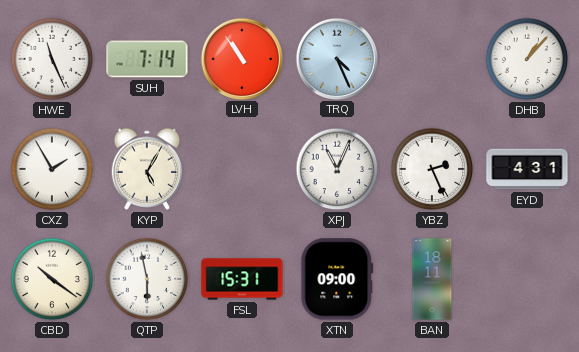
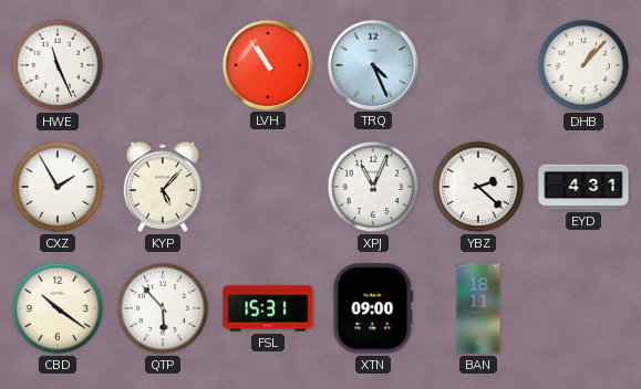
SUH: 7:14 -> none
KYP: 5:05 -> 5:07
YBZ: 2:26 -> 2:22
QTP: 5:58 -> 5:53
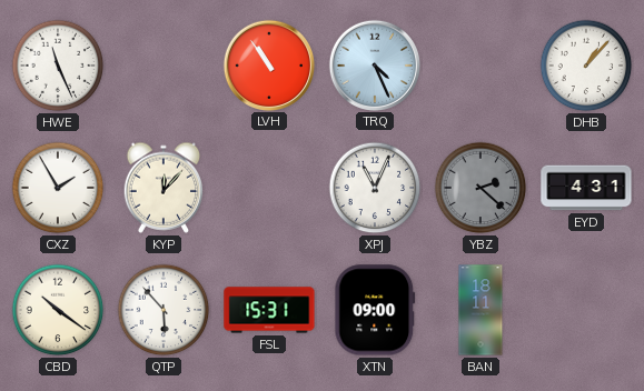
KYP: 5:07 -> 12:07
YBZ dial: white -> grey
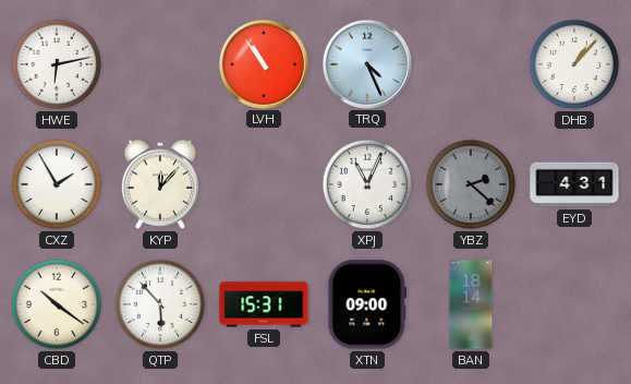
HWE: 11:26 -> 6:13
BAN: 18:11 -> 18:14
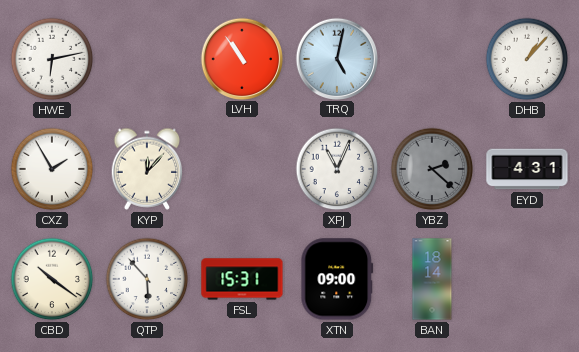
TRQ: 4:26 -> 5:02
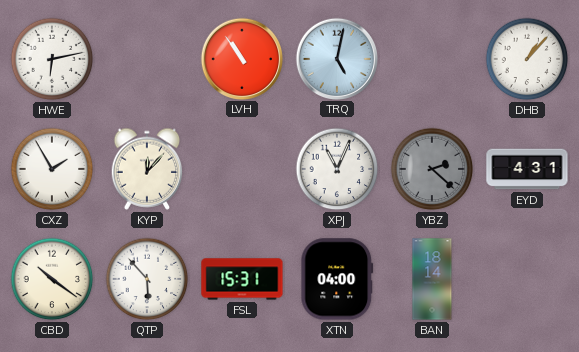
XTN: 09:00 -> 04:00
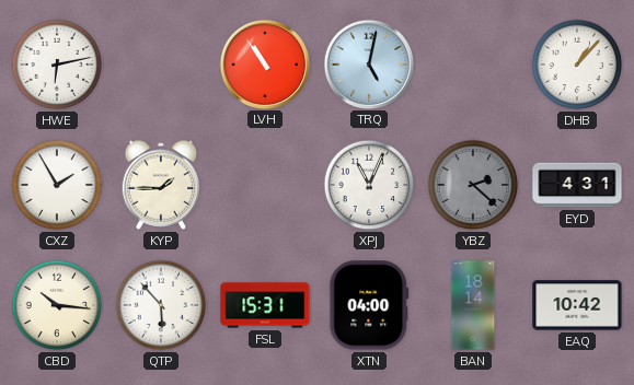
KYP: 12:07 -> 1:45
CBD: 10:21 -> 10:16
EAQ: none -> 10:42
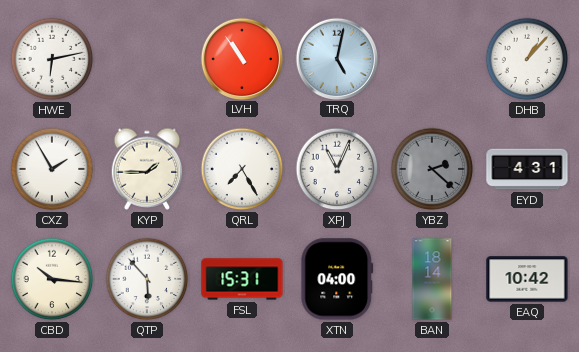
QRL: none -> 7:25
